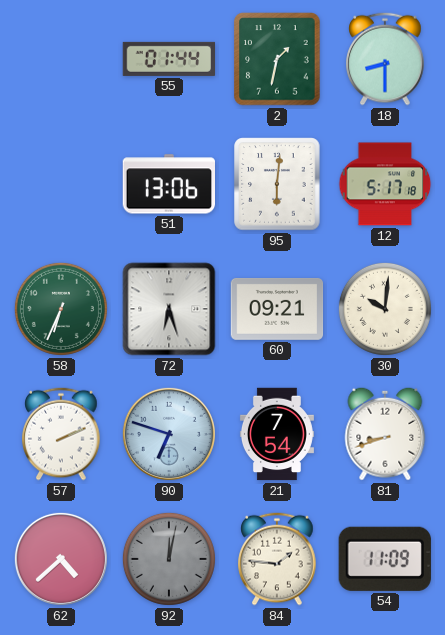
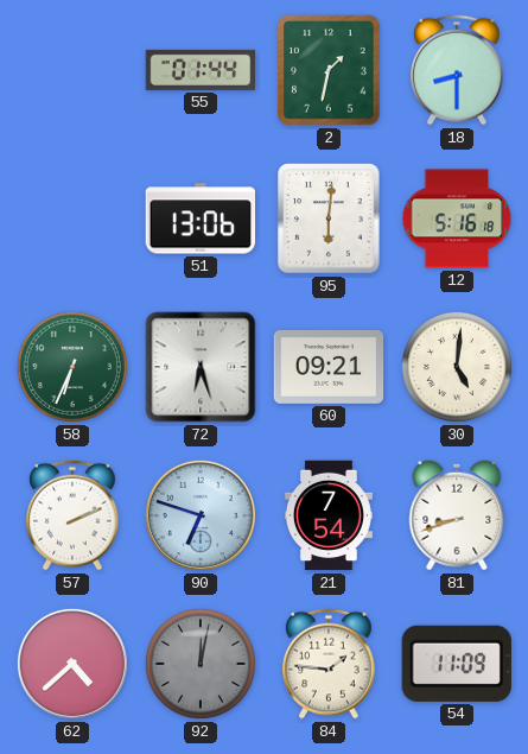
12: 5:17 -> 5:16
30: 10:01 -> 5:01
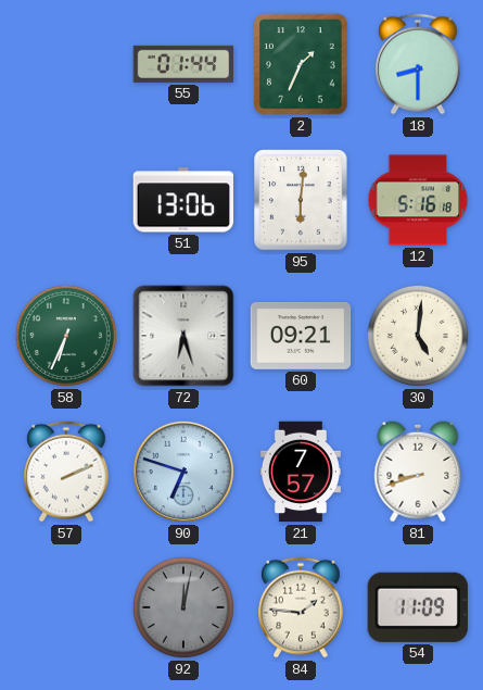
2: 1:32 -> 1:34
21: 7:54 -> 7:57
62: 4:38 -> none
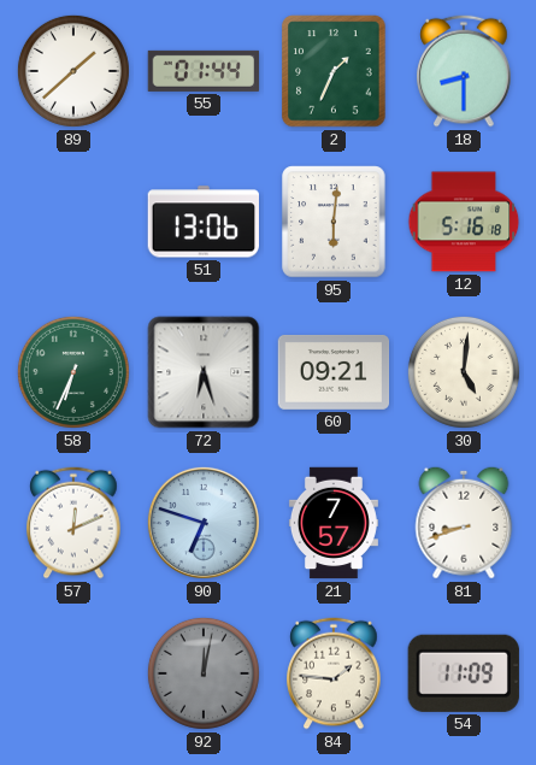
89: none -> 1:38
57: 2:11 -> 12:11
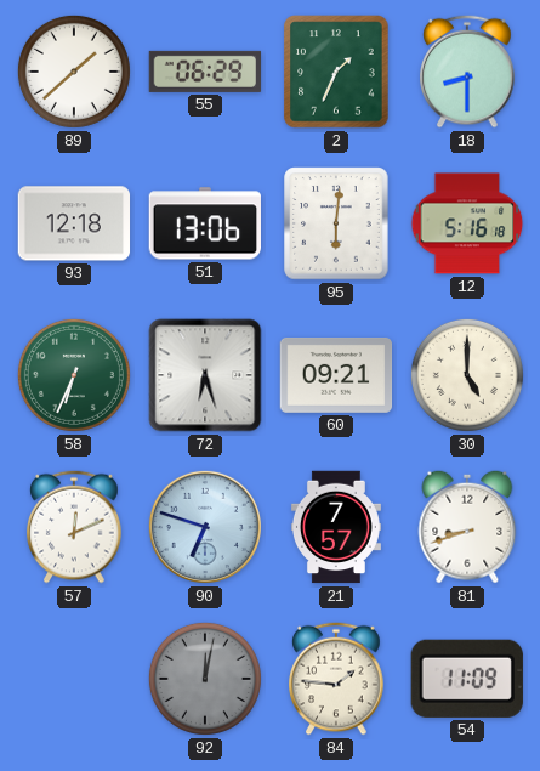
55: 01:44 -> 06:29
93: none -> 12:18
30: 5:01 -> 5:00
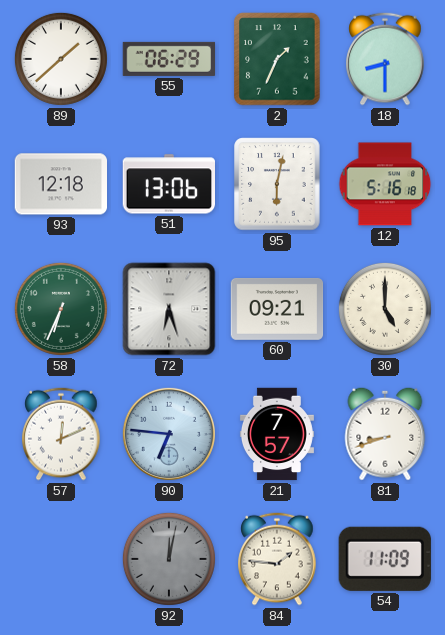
95: 6:01 -> 6:02
90: 6:48 -> 6:46
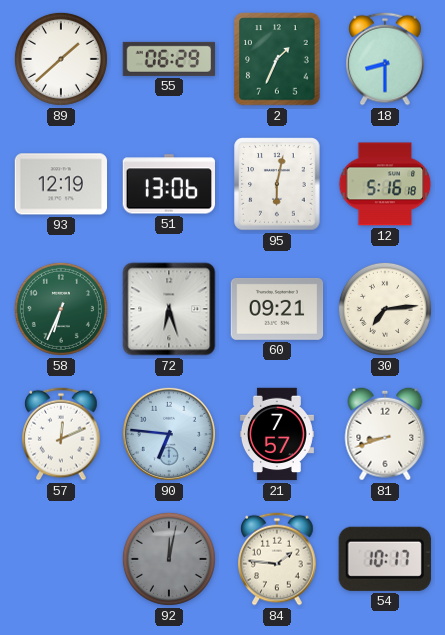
93: 12:18 -> 12:19
30: 5:00 -> 7:14
54: 11:09 -> 10:17
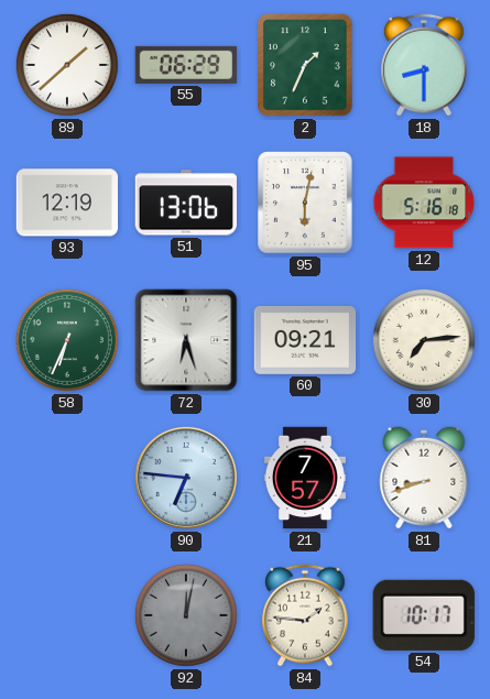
57: 12:11 -> none
